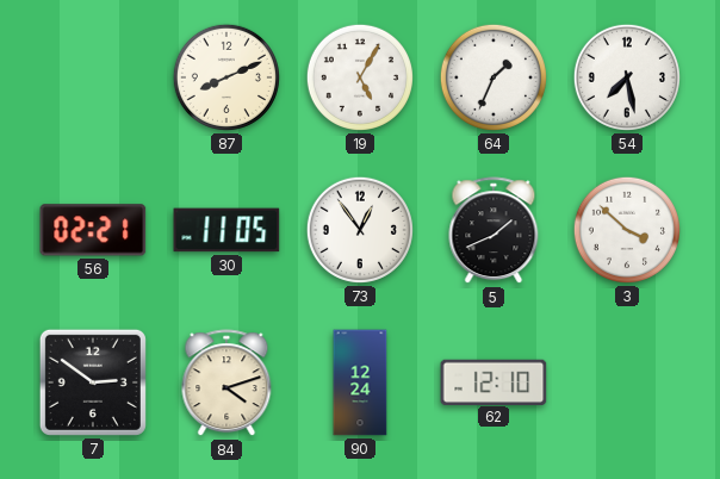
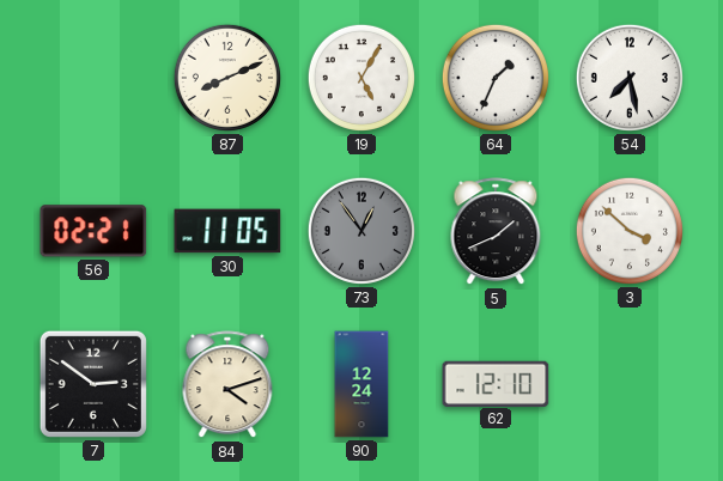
73 dial: white -> grey
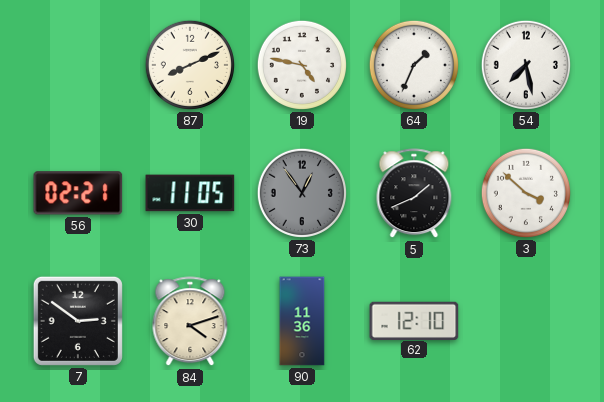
19: 5:05 -> 4:47
90: 12:24 -> 11:36
